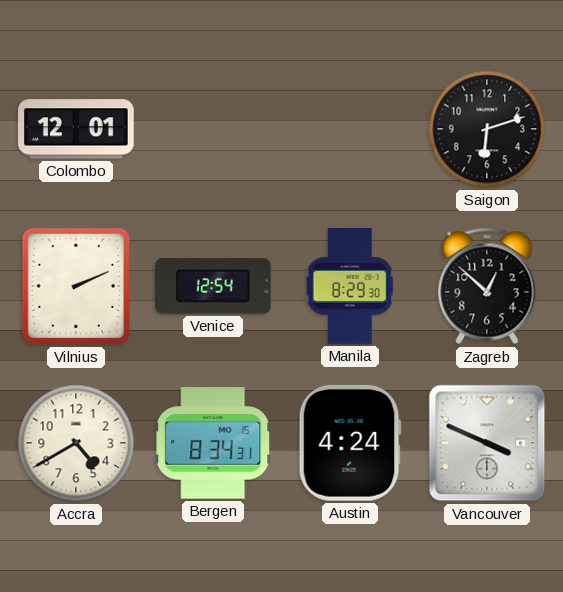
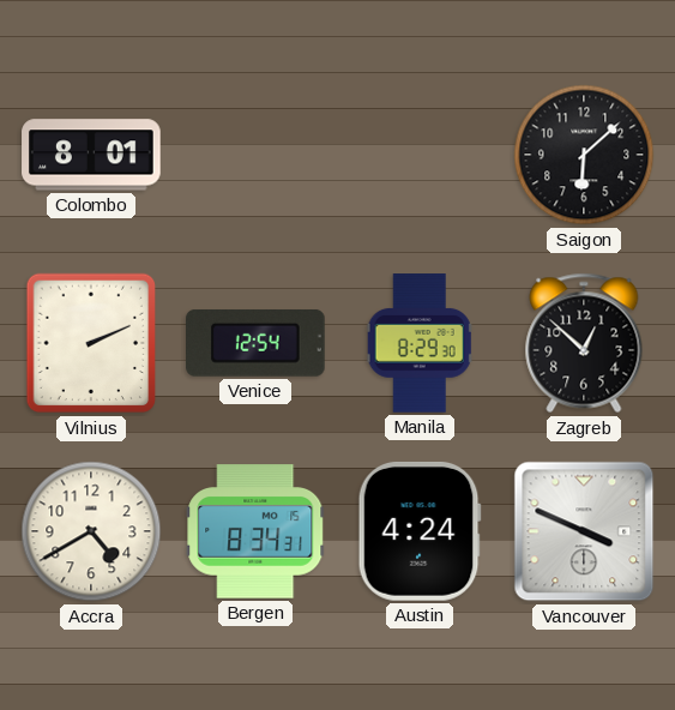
Colombo: 12:01 -> 8:01
Saigon: 6:12 -> 6:08
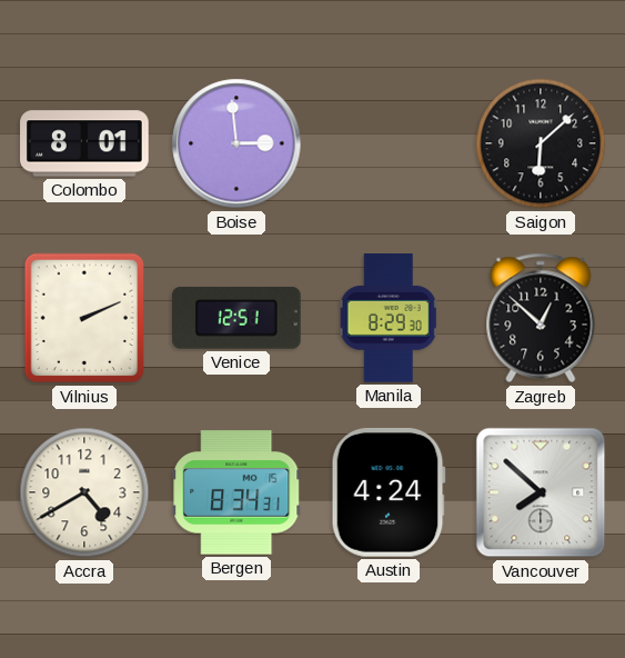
Boise: none -> 2:59
Venice: 12:54 -> 12:51
Vancouver: 3:49 -> 7:52
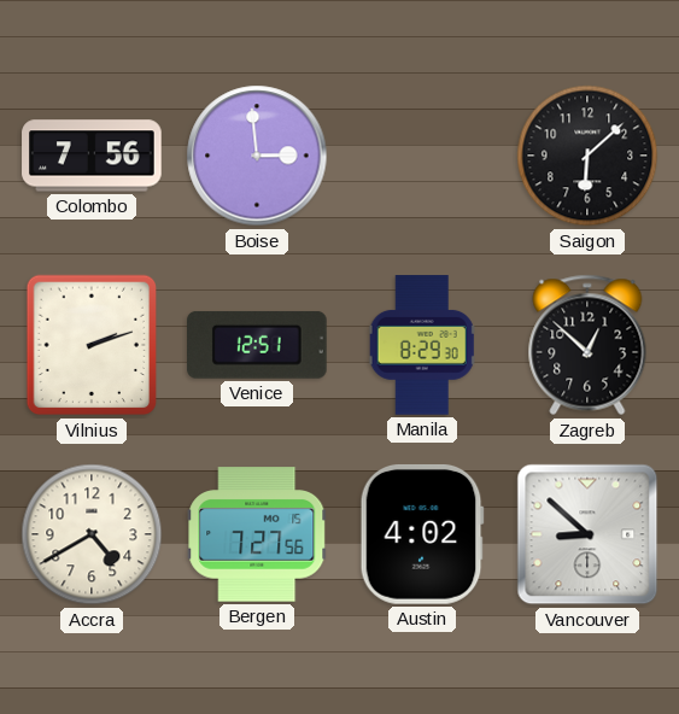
Colombo: 8:01 -> 7:56
Vilnius: 2:11 -> 2:12
Bergen: 8:34 -> 7:27
Austin: 4:24 -> 4:02
Vancouver: 7:52 -> 8:52
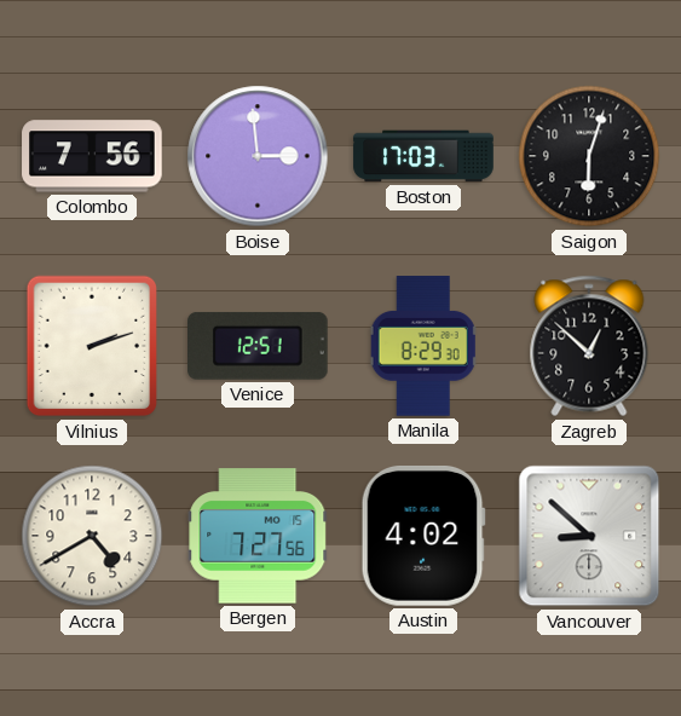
Boston: none -> 17:03
Saigon: 6:08 -> 6:03
